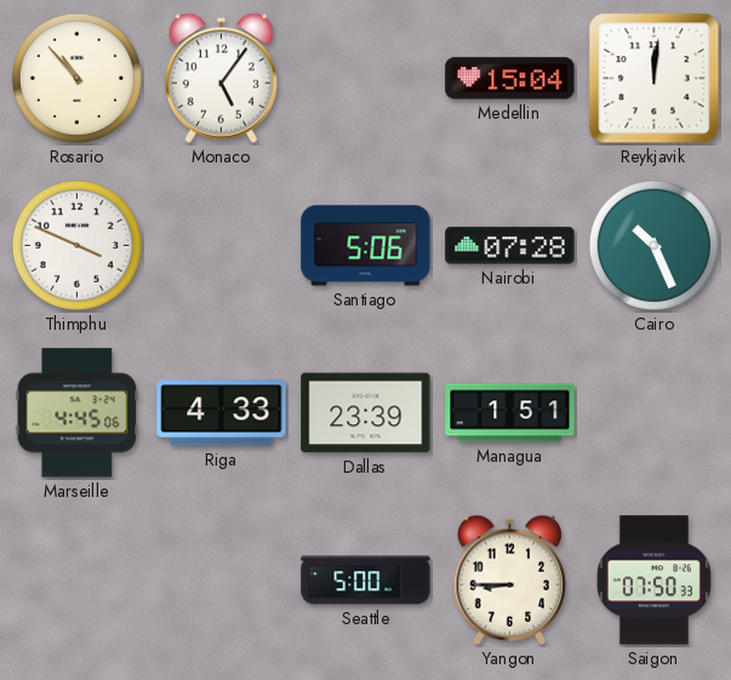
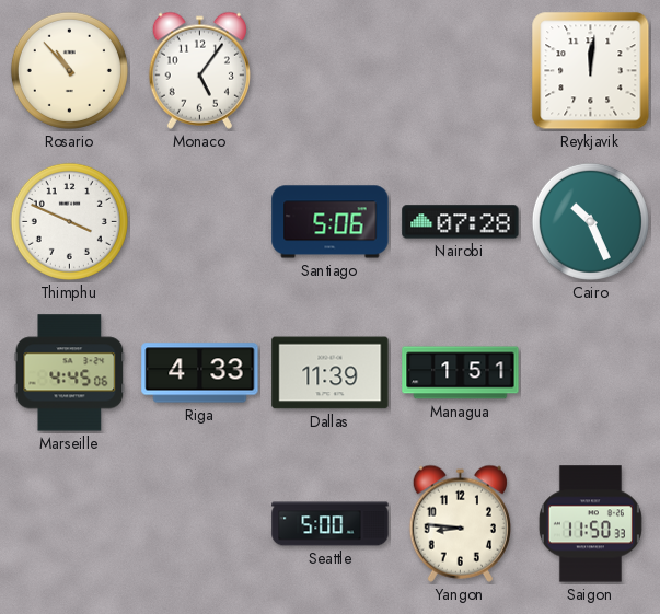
Medellin: 15:04 -> none
Dallas: 23:39 -> 11:39
Yangon: 8:45 -> 8:46
Saigon: 07:50 -> 11:50
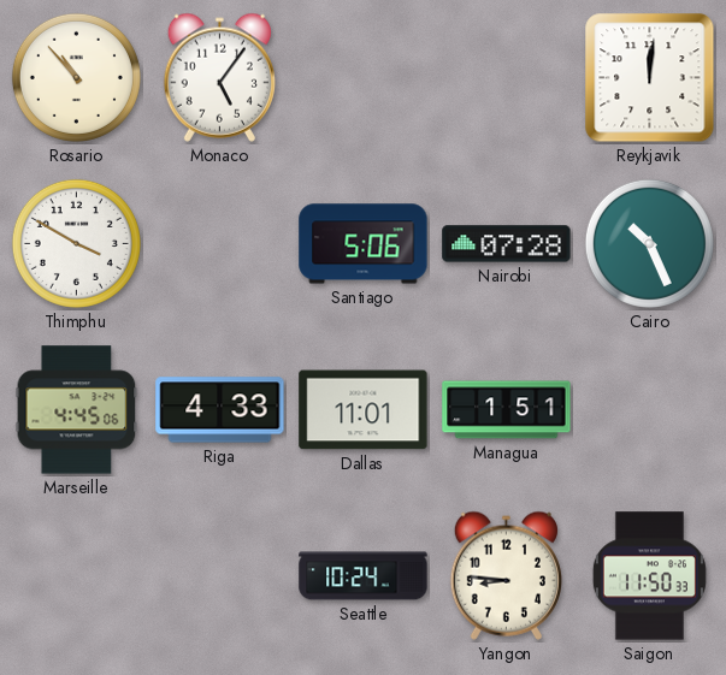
Thimphu: 3:49 -> 3:50
Dallas: 11:39 -> 11:01
Seattle: 5:00 -> 10:24
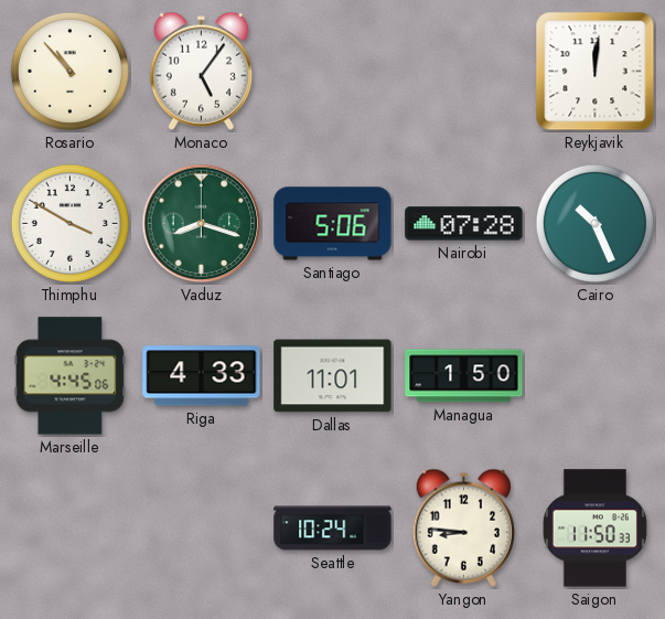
Vaduz: none -> 8:18
Managua: 1:51 -> 1:50
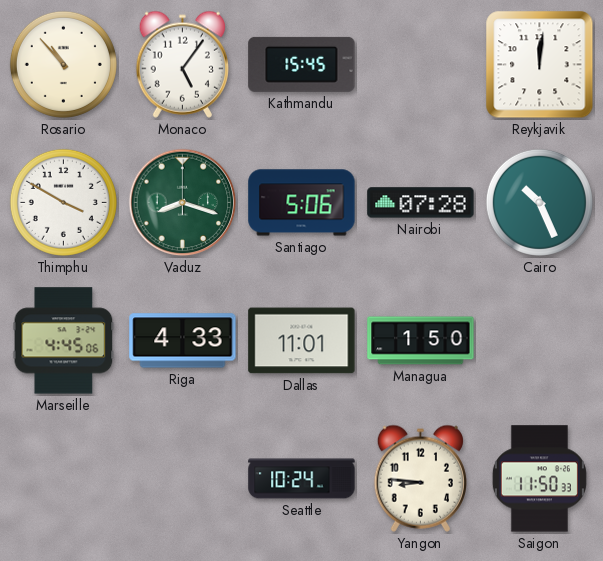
Kathmandu: none -> 15:45
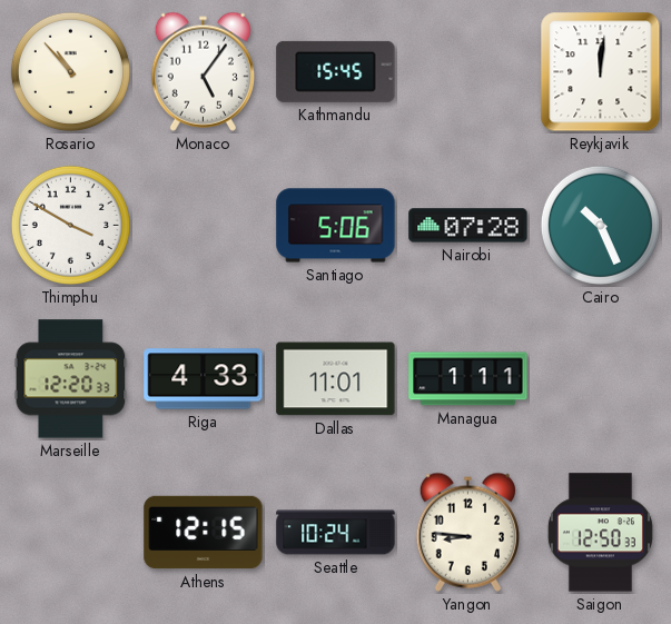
Vaduz: 8:18 -> none
Marseille: 4:45 -> 12:20
Managua: 1:50 -> 1:11
Athens: none -> 12:15
Saigon: 11:50 -> 12:50
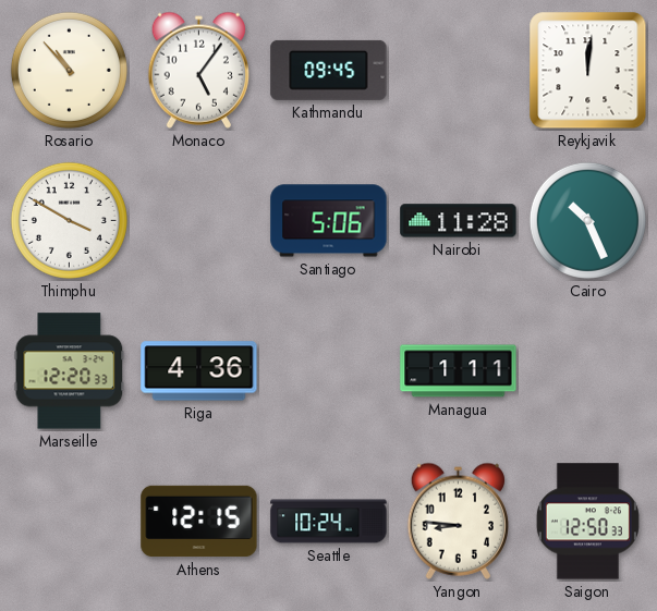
Kathmandu: 15:45 -> 09:45
Nairobi: 07:28 -> 11:28
Riga: 4:33 -> 4:36
Dallas: 11:01 -> none
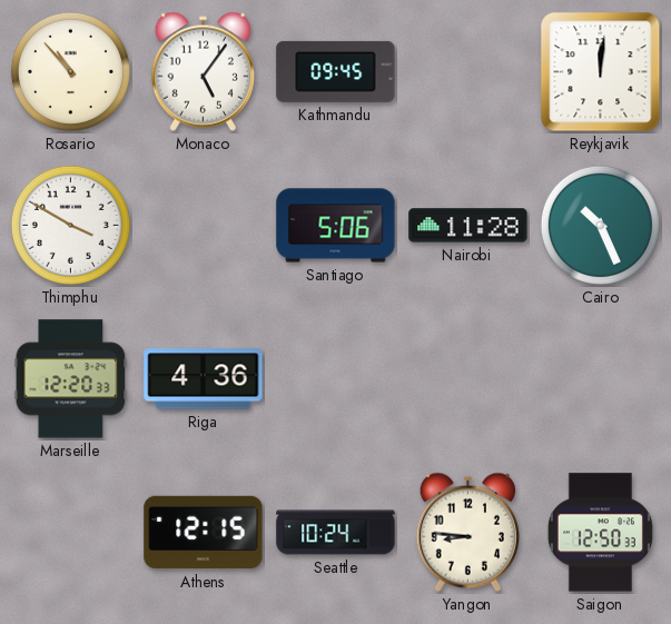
Managua: 1:11 -> none
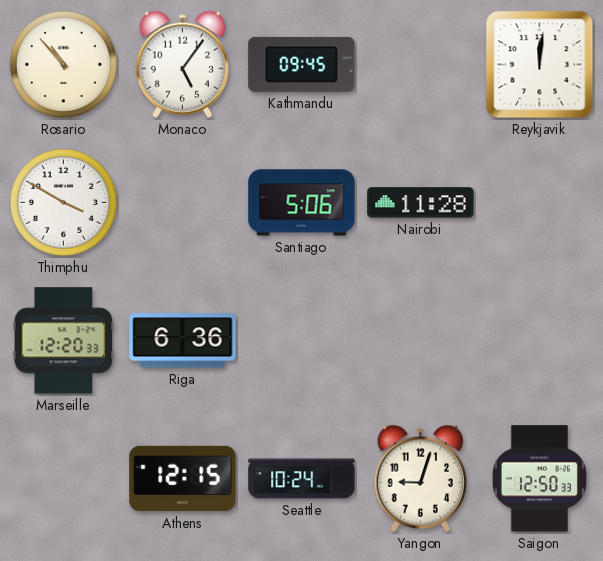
Cairo: 10:26 -> none
Riga: 4:36 -> 6:36
Yangon: 8:46 -> 9:03
